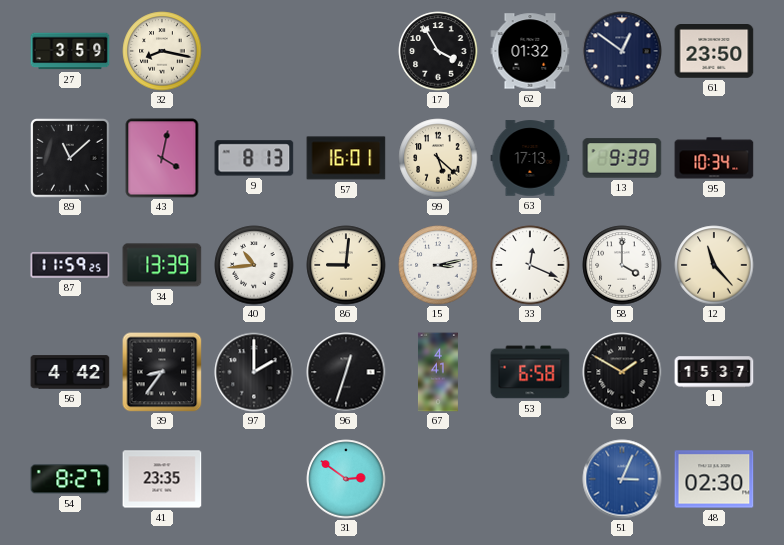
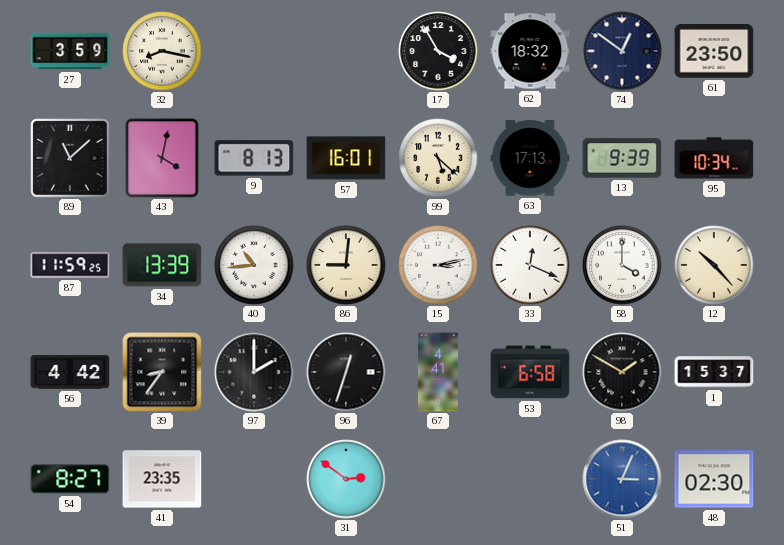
62: 01:32 -> 18:32
12: 11:23 -> 10:23
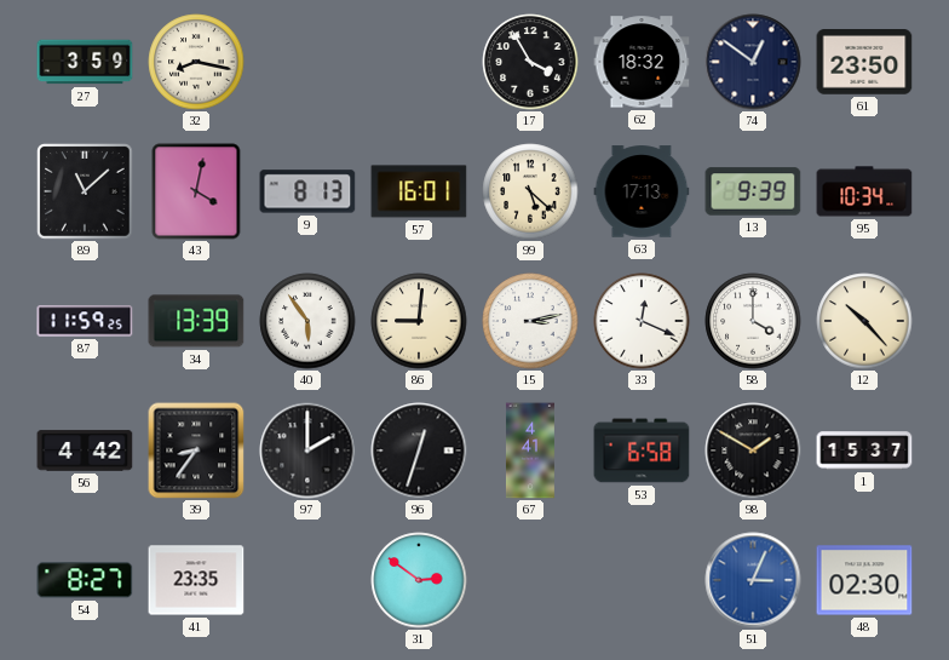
40: 10:44 -> 5:54
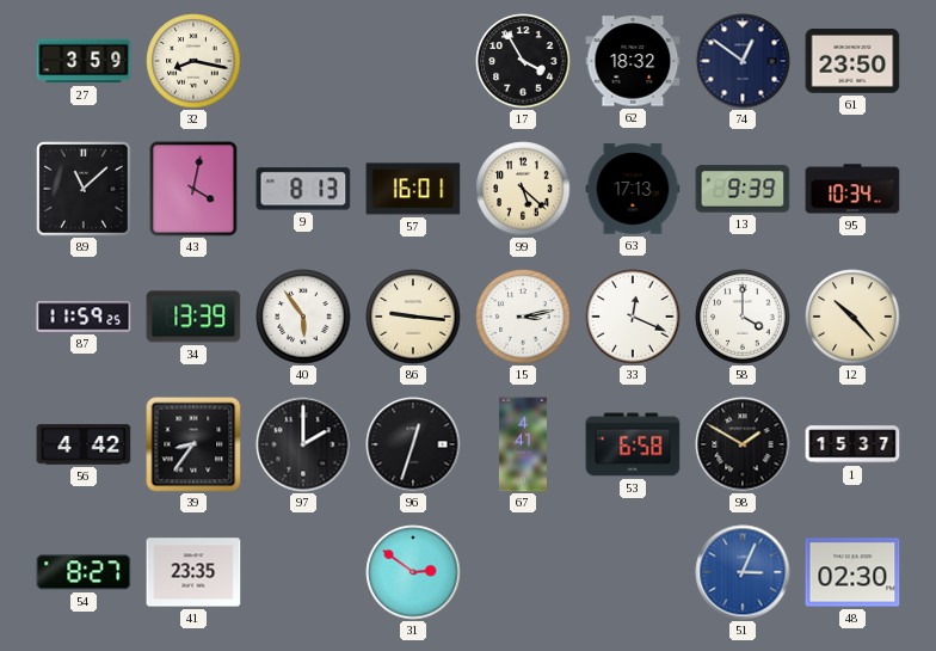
86: 9:01 -> 9:16
